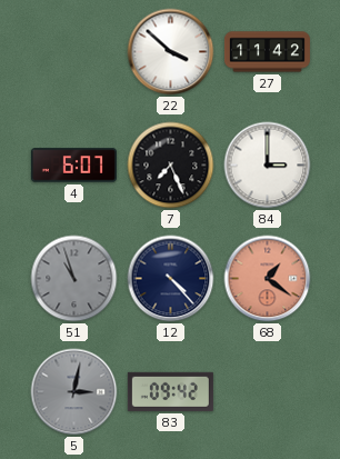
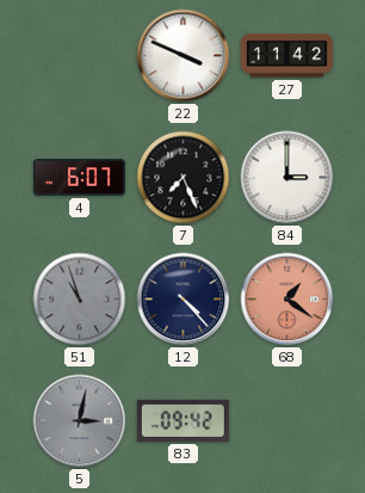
22: 3:52 -> 3:49
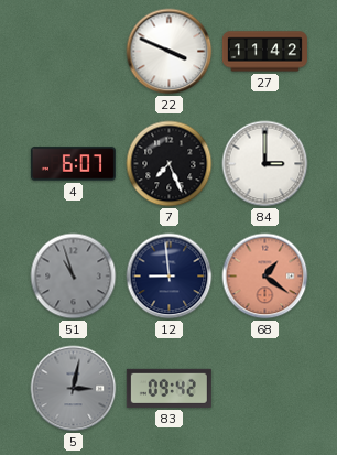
12: 4:23 -> 8:59
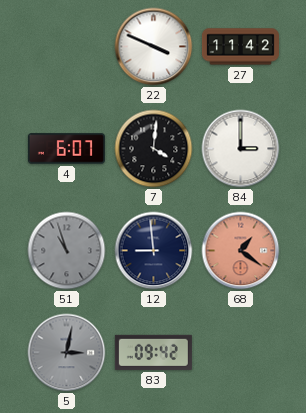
7: 7:26 -> 4:01
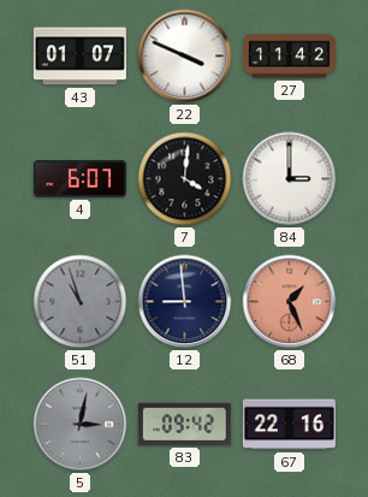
43: none -> 01:07
68: 1:21 -> 1:26
67: none -> 22:16
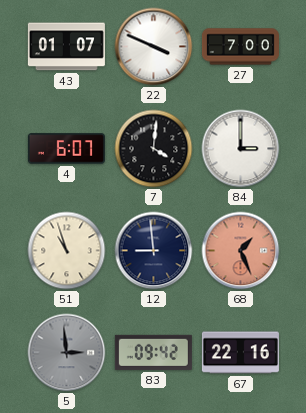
27: 11:42 -> 7:00
51 dial: grey -> cream
5: 3:02 -> 2:59
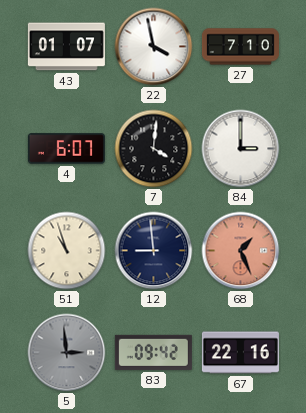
22: 3:49 -> 3:58
27: 7:00 -> 7:10
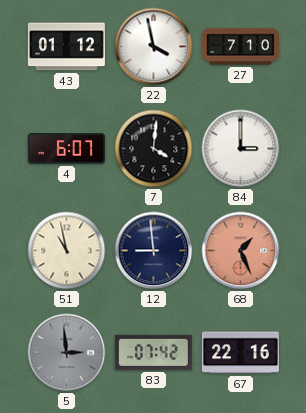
43: 01:07 -> 01:12
51: 10:57 -> 10:58
83: 09:42 -> 07:42
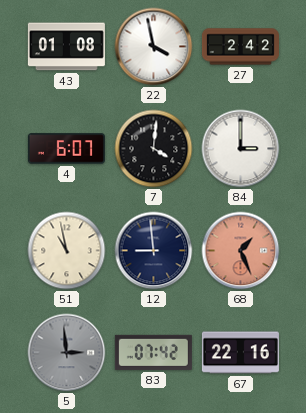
43: 01:12 -> 01:08
27: 7:10 -> 2:42
